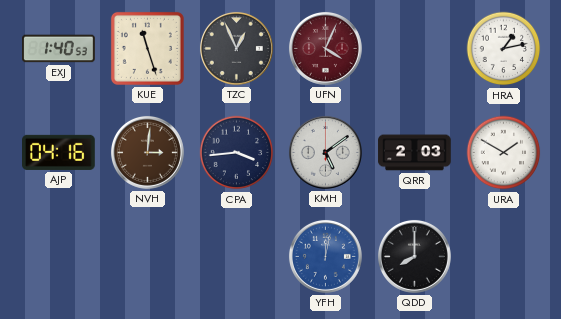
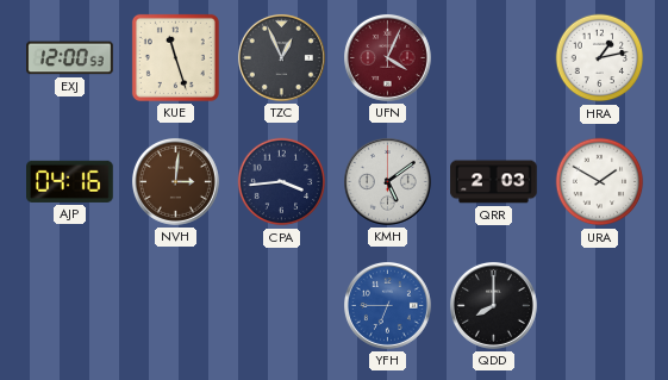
EXJ: 1:40 -> 12:00
YFH: 12:02 -> 6:45
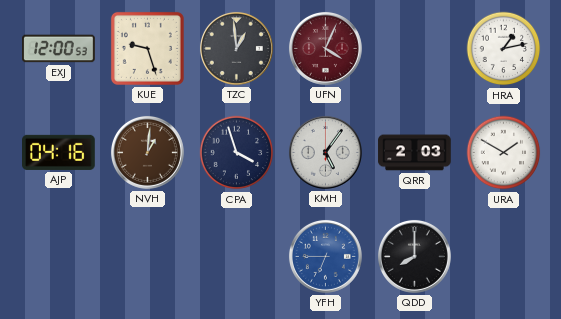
KUE: 11:27 -> 9:27
TZC: 12:56 -> 12:59
NVH: 3:01 -> 1:01
CPA: 3:44 -> 3:57
KMH: 5:09 -> 5:06
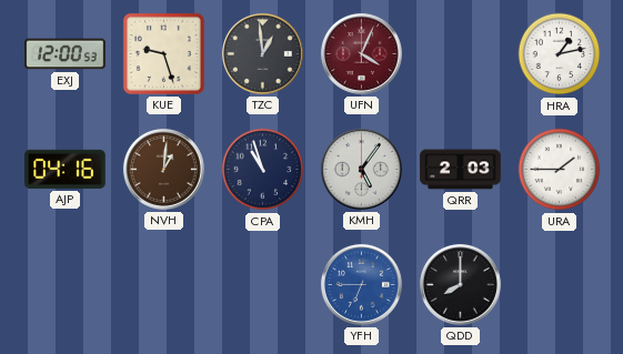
CPA: 3:57 -> 10:57
URA: 1:50 -> 1:45
